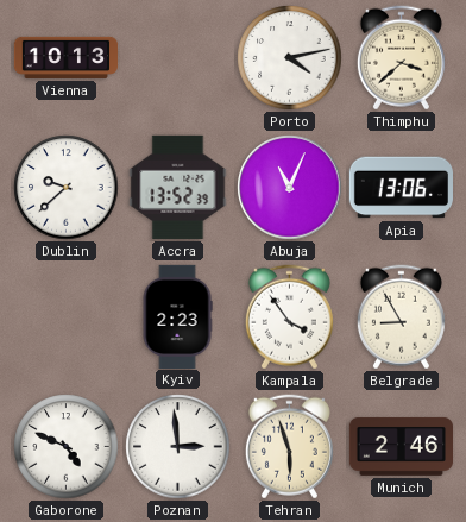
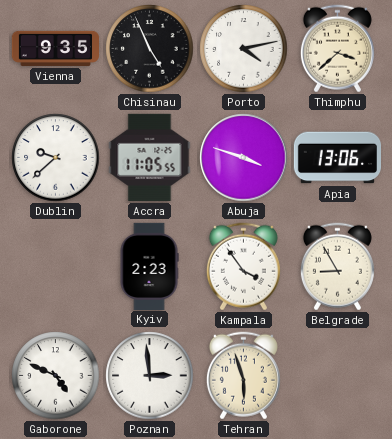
Vienna: 10:13 -> 9:35
Chisinau: none -> 4:56
Accra: 13:52 -> 11:05
Abuja: 11:04 -> 3:48
Munich: 2:46 -> none
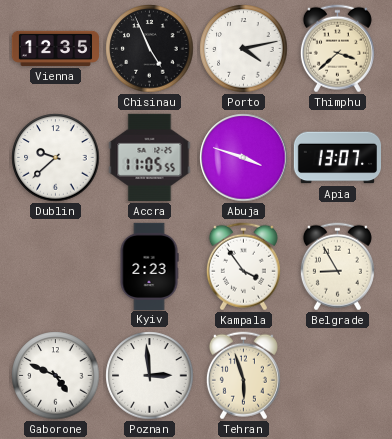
Vienna: 9:35 -> 12:35
Apia: 13:06 -> 13:07
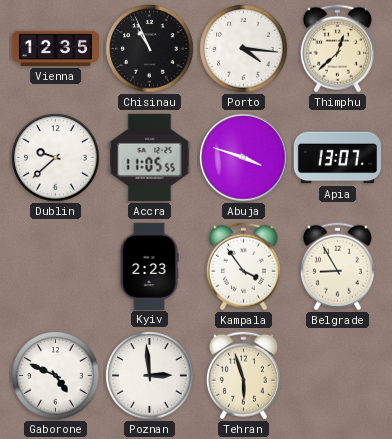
Chisinau: 4:56 -> 10:56
Porto: 4:13 -> 4:16
Thimphu: 3:38 -> 12:38
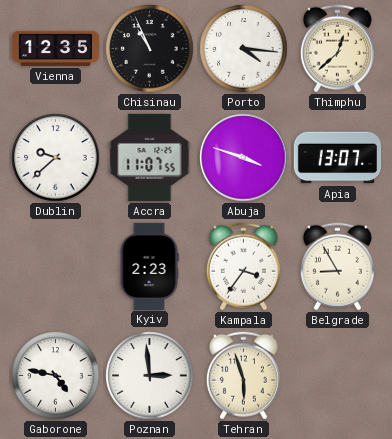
Accra: 11:05 -> 11:07
Kampala: 3:54 -> 3:36
Gaborone: 4:49 -> 4:47
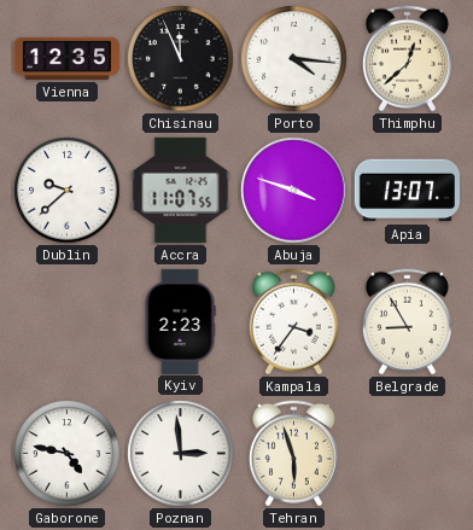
Chisinau: 10:56 -> 11:56
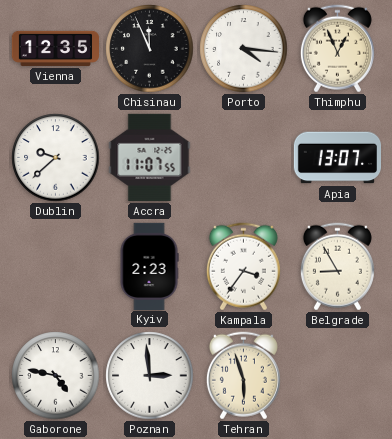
Thimphu: 12:38 -> 12:56
Abuja: 3:48 -> none
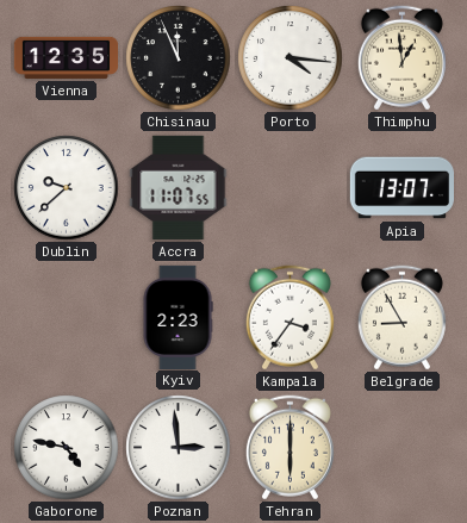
Thimphu: 12:56 -> 12:59
Tehran: 5:57 -> 6:00
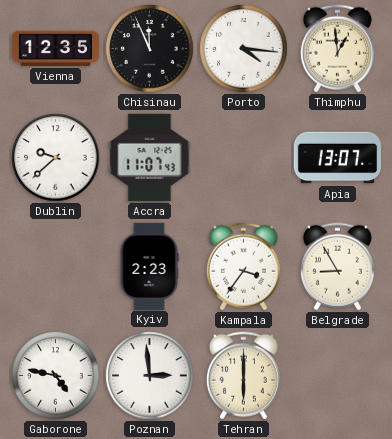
Accra: 11:07:55 -> 11:07:43
